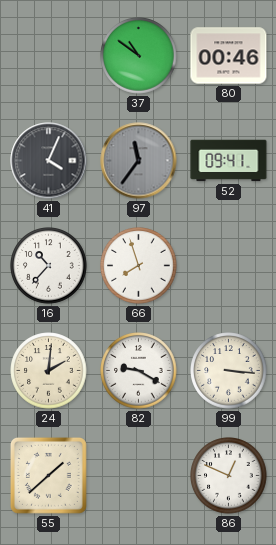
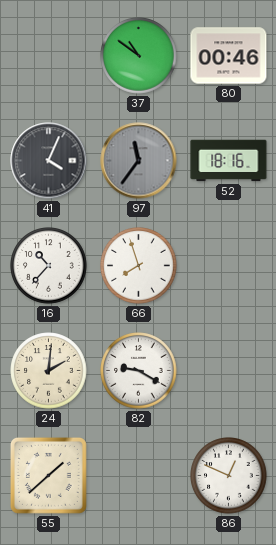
52: 09:41 -> 18:16
99: 3:16 -> none
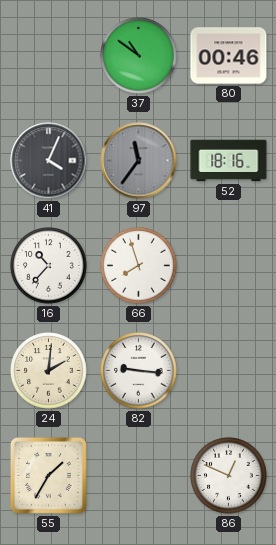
82: 9:20 -> 9:16
55: 1:38 -> 1:35
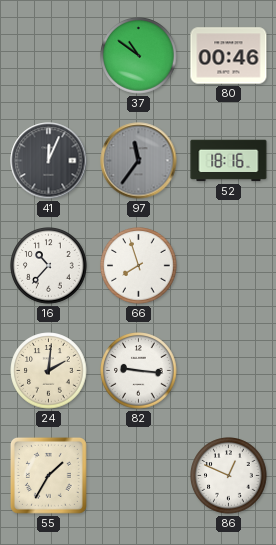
41: 4:04 -> 12:04
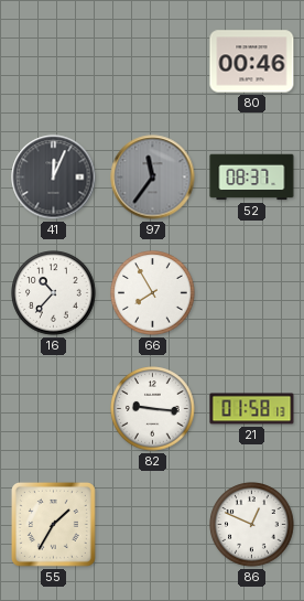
37: 10:51 -> none
52: 18:16 -> 08:37
66: 7:57 -> 7:55
24: 2:01 -> none
21: none -> 01:58
